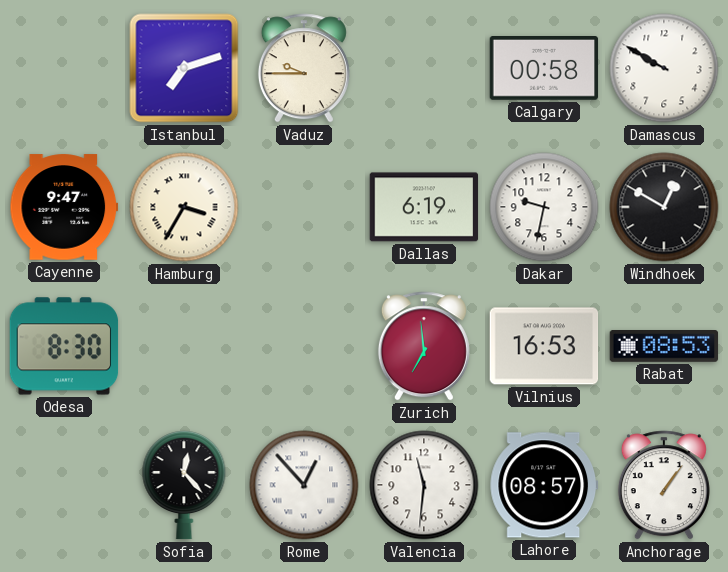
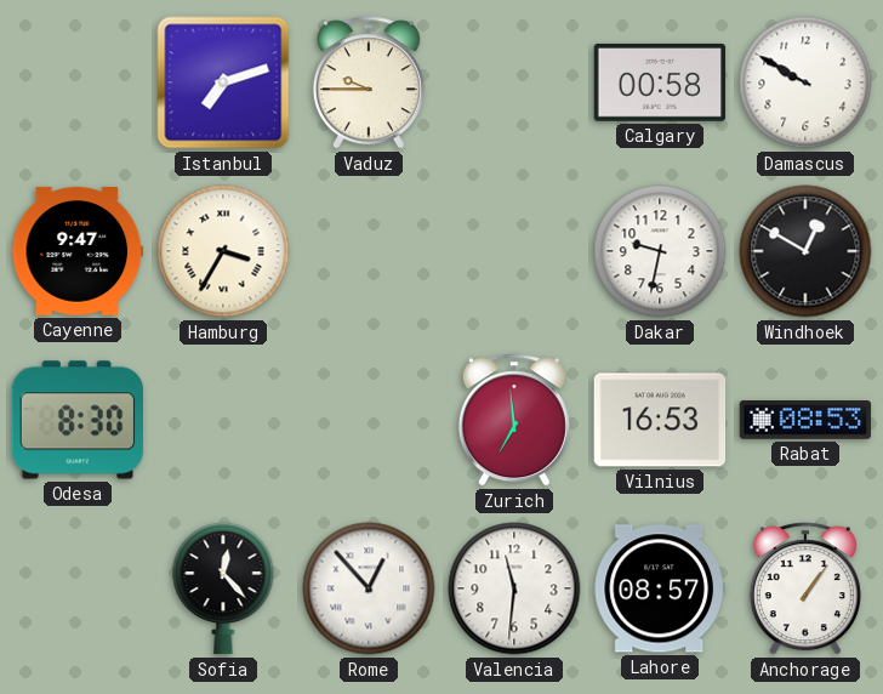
Dallas: 6:19 -> none
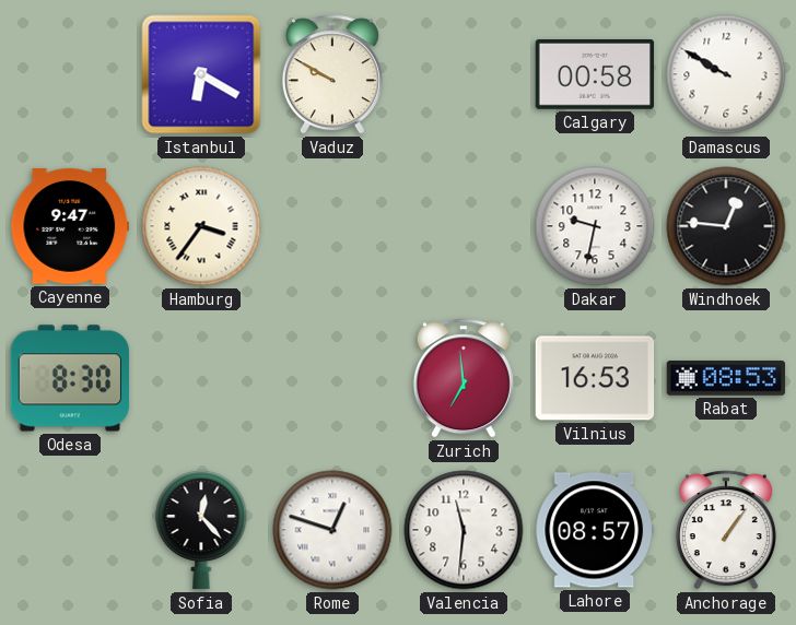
Istanbul: 7:12 -> 6:20
Vaduz: 9:45 -> 9:50
Hamburg: 3:35 -> 3:36
Windhoek: 12:50 -> 12:46
Rome: 12:53 -> 12:48
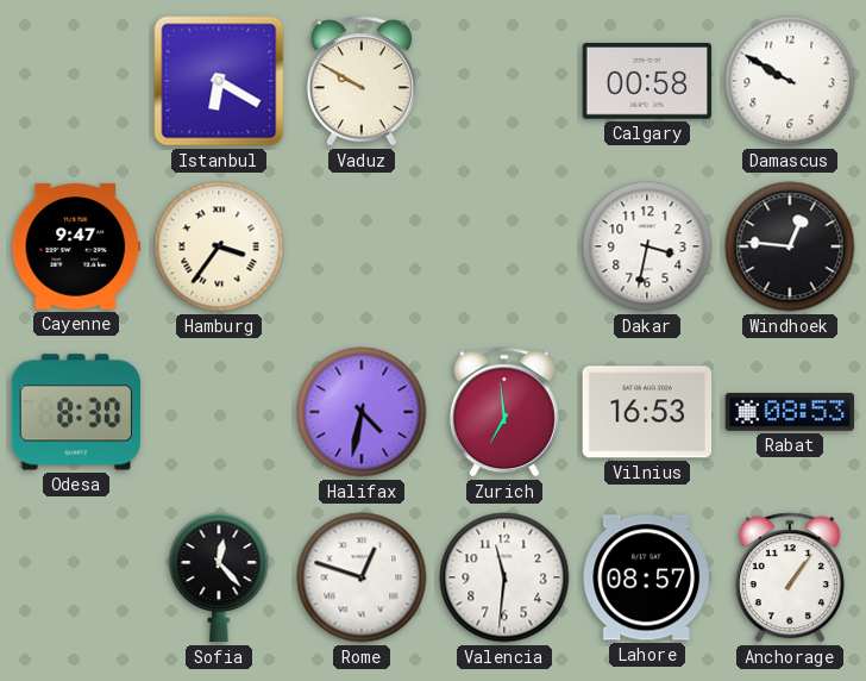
Dakar: 9:32 -> 3:32
Halifax: none -> 4:32
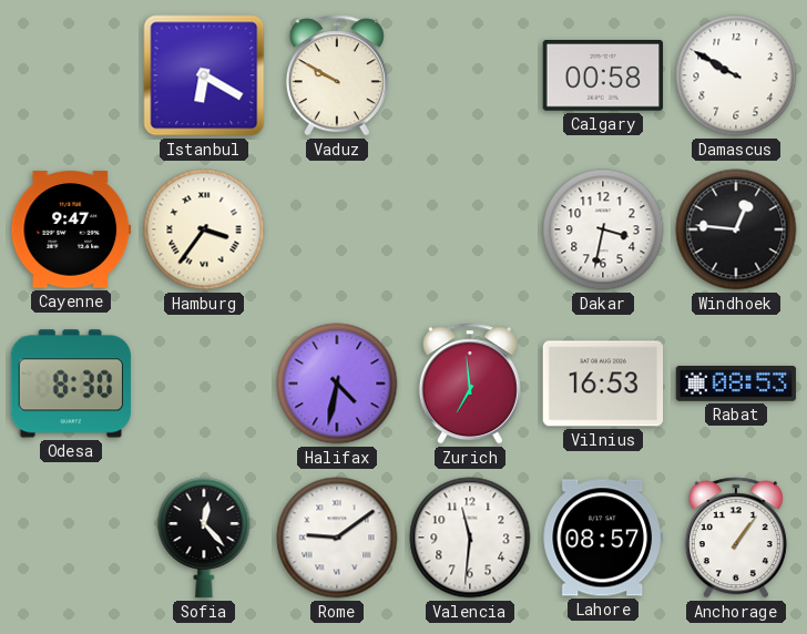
Rome: 12:48 -> 9:09
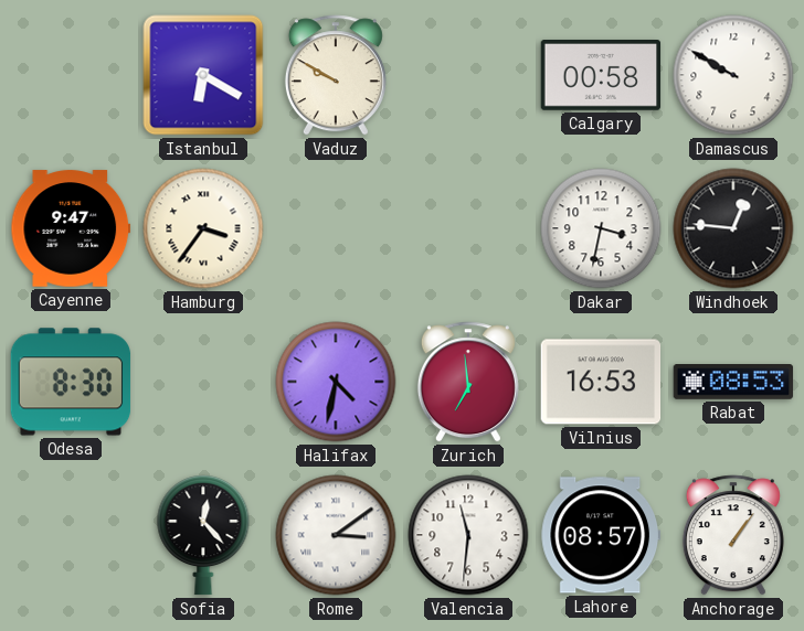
Rome: 9:09 -> 3:09
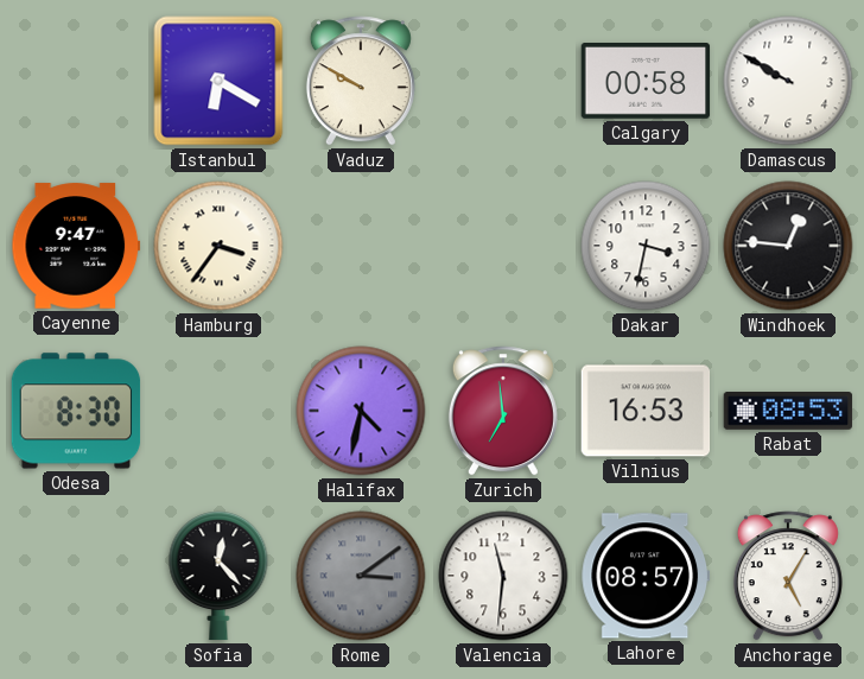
Rome dial: white -> grey
Anchorage: 1:06 -> 5:05
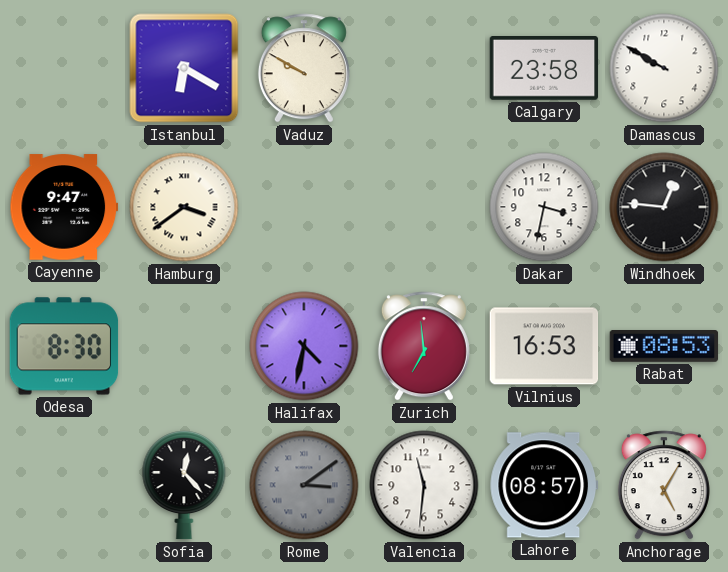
Calgary: 00:58 -> 23:58
Hamburg: 3:36 -> 3:39
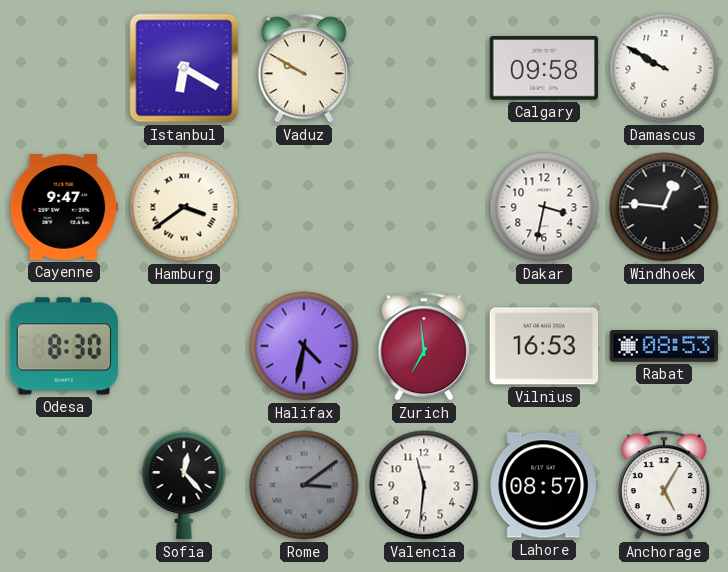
Calgary: 23:58 -> 09:58
